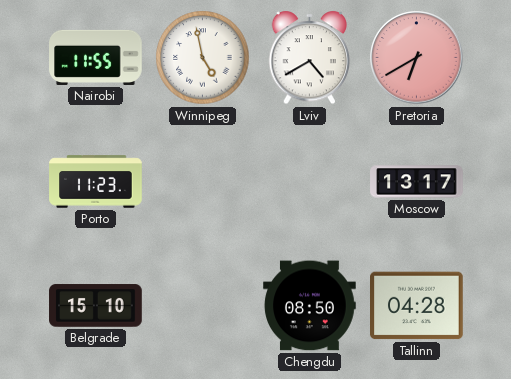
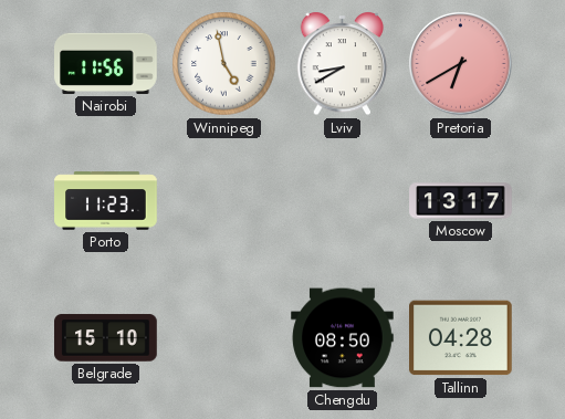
Nairobi: 11:55 -> 11:56
Lviv: 4:40 -> 8:40
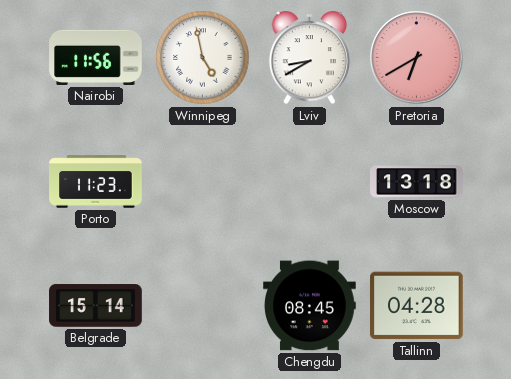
Moscow: 13:17 -> 13:18
Belgrade: 15:10 -> 15:14
Chengdu: 08:50 -> 08:45
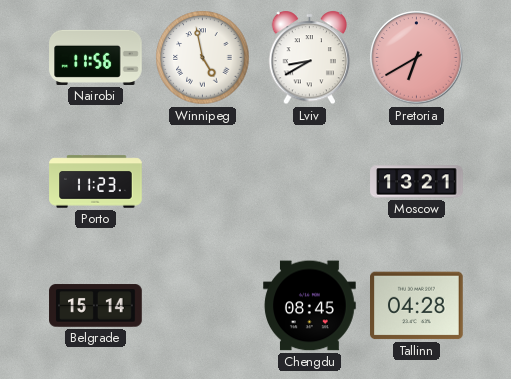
Moscow: 13:18 -> 13:21
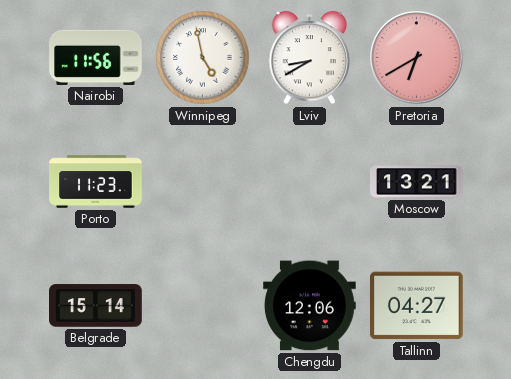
Chengdu: 08:45 -> 12:06
Tallinn: 04:28 -> 04:27
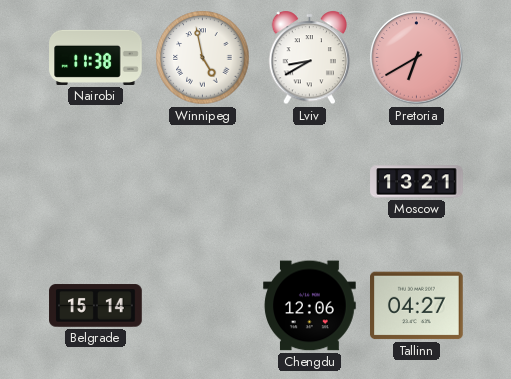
Nairobi: 11:56 -> 11:38
Porto: 11:23 -> none
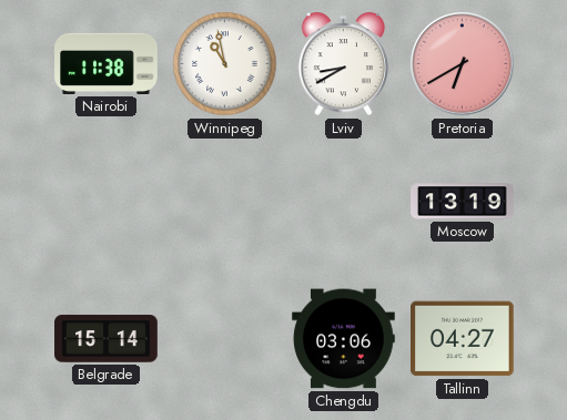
Winnipeg: 4:58 -> 10:58
Moscow: 13:21 -> 13:19
Chengdu: 12:06 -> 03:06
